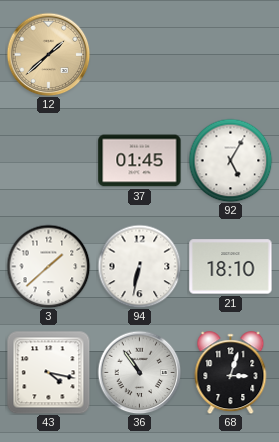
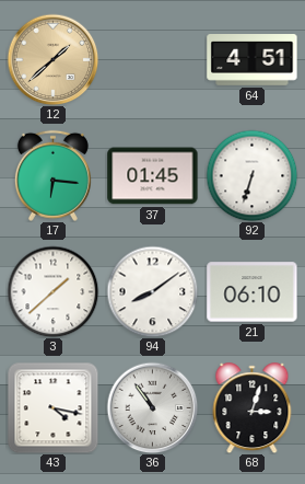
64: none -> 4:51
17: none -> 6:16
92: 5:05 -> 6:33
94: 6:32 -> 8:09
21: 18:10 -> 06:10
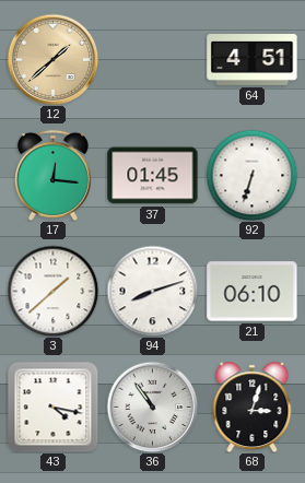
17: 6:16 -> 12:16
94: 8:09 -> 8:12
